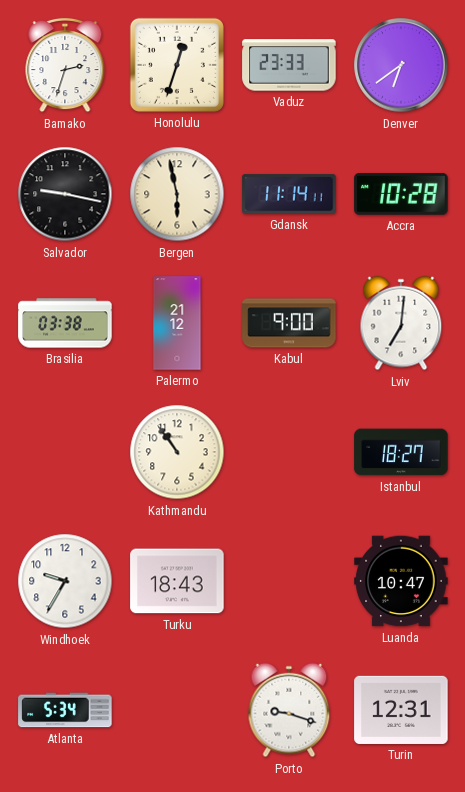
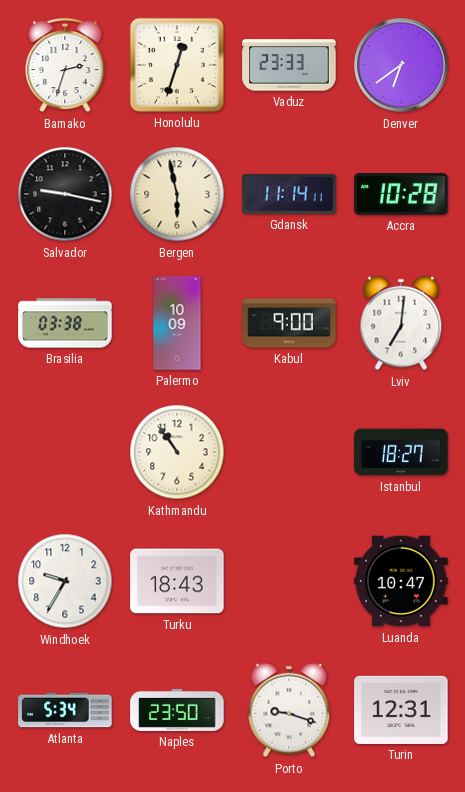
Palermo: 21:12 -> 10:09
Naples: none -> 23:50
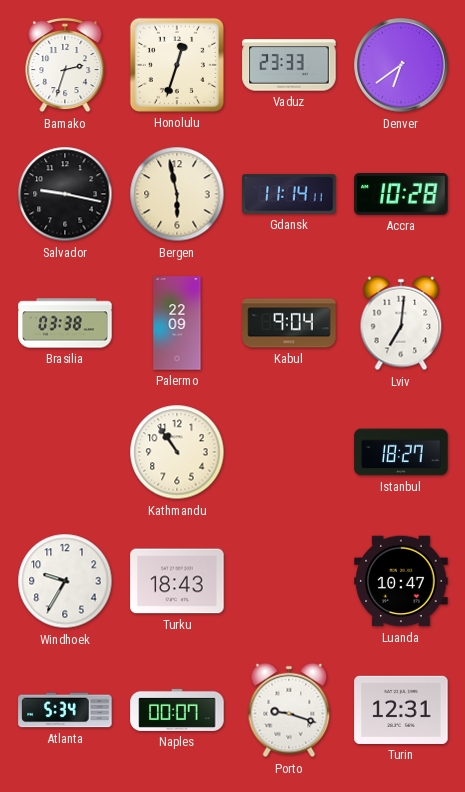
Palermo: 10:09 -> 22:09
Kabul: 9:00 -> 9:04
Naples: 23:50 -> 00:07
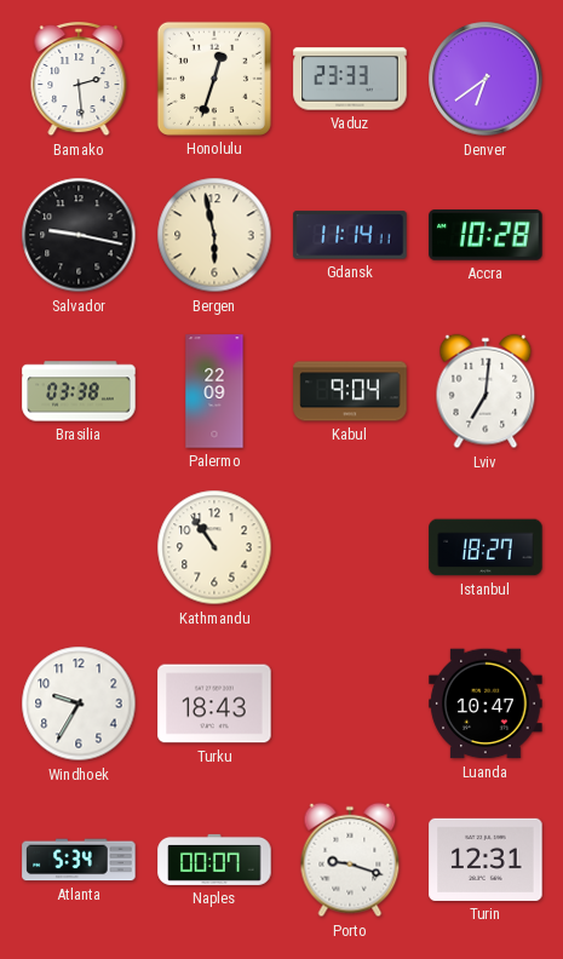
Bamako: 2:33 -> 2:29
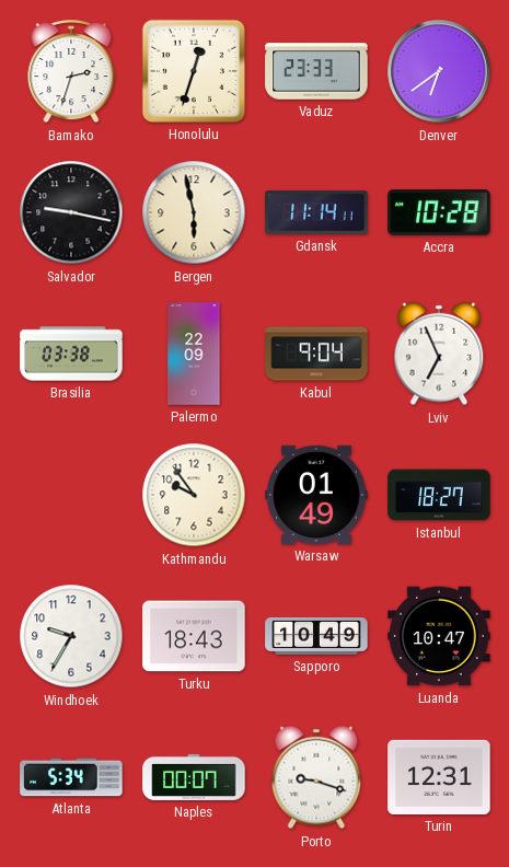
Bamako: 2:29 -> 2:33
Lviv: 7:01 -> 6:56
Kathmandu: 10:54 -> 9:54
Warsaw: none -> 01:49
Sapporo: none -> 10:49
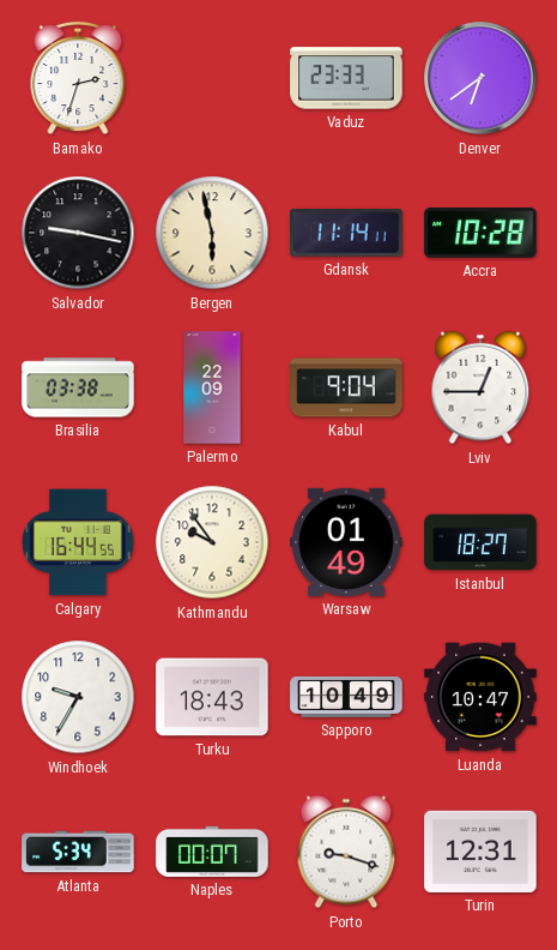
Honolulu: 12:33 -> none
Lviv: 6:56 -> 12:45
Calgary: none -> 16:44
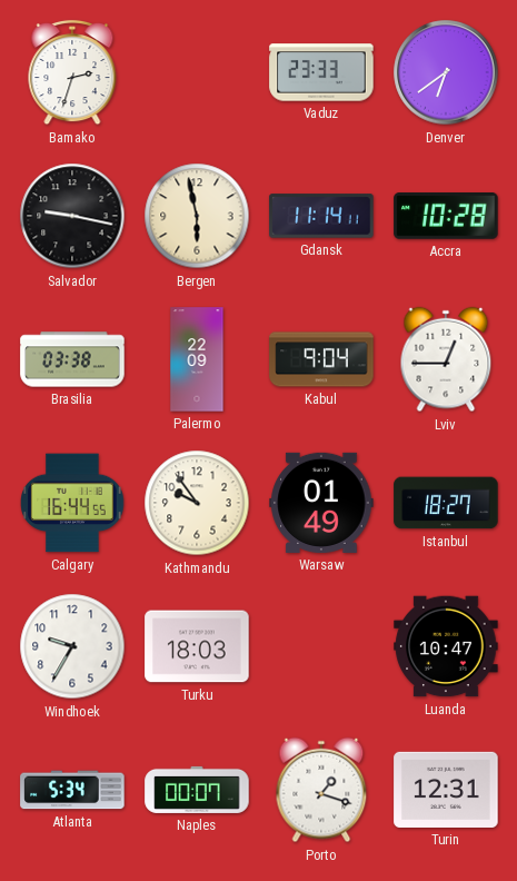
Turku: 18:43 -> 18:03
Sapporo: 10:49 -> none
Porto: 9:18 -> 1:18
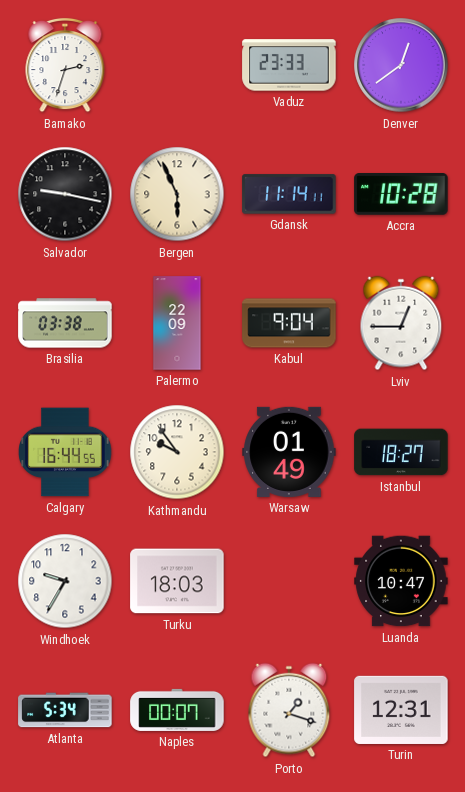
Denver: 6:39 -> 12:39
Bergen: 5:58 -> 5:56
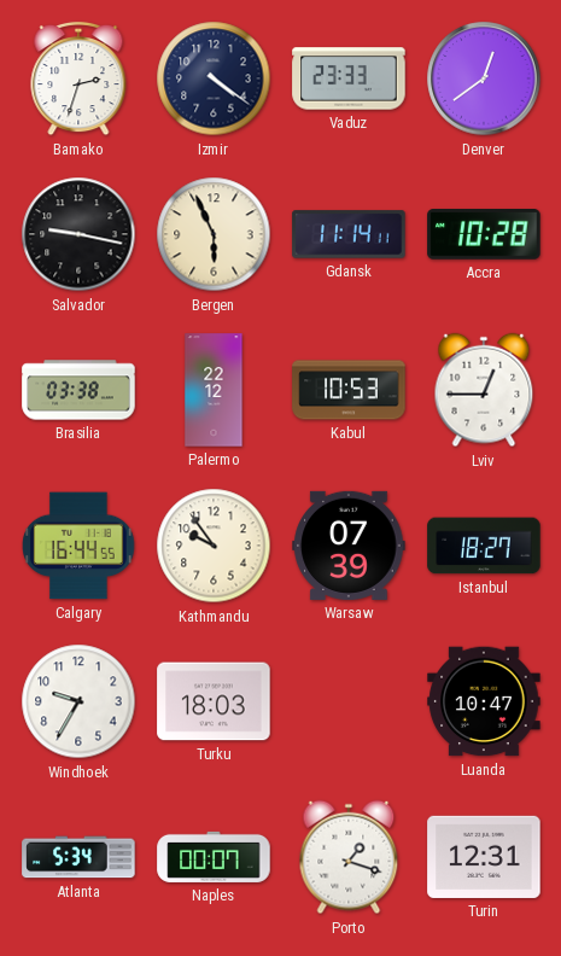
Izmir: none -> 4:21
Palermo: 22:09 -> 22:12
Kabul: 9:04 -> 10:53
Warsaw: 01:49 -> 07:39
